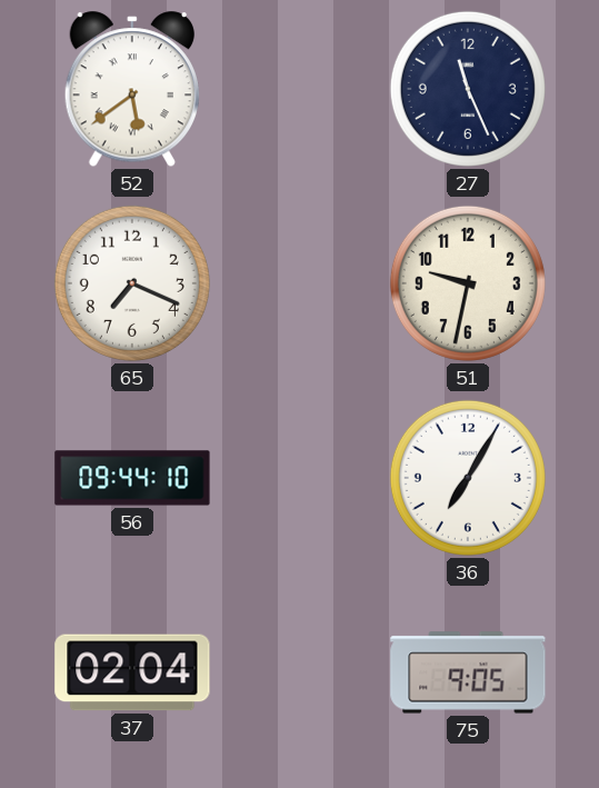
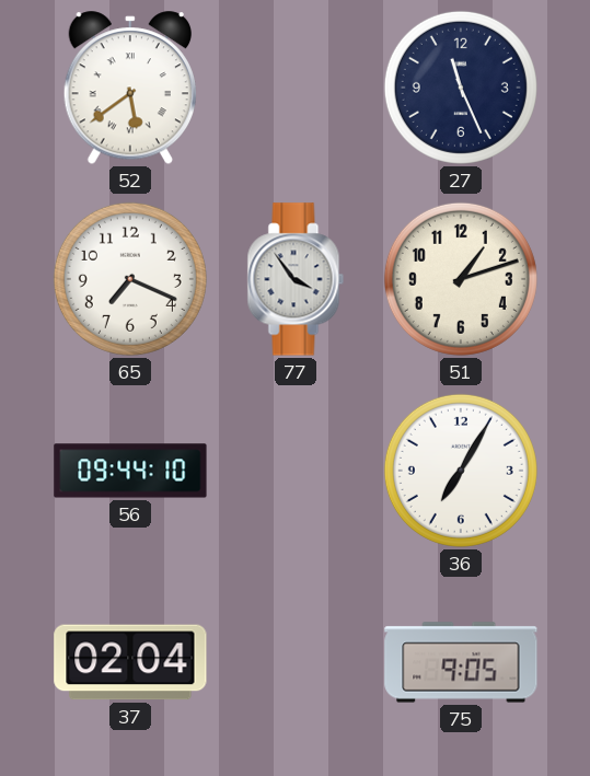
77: none -> 3:54
51: 9:32 -> 1:12
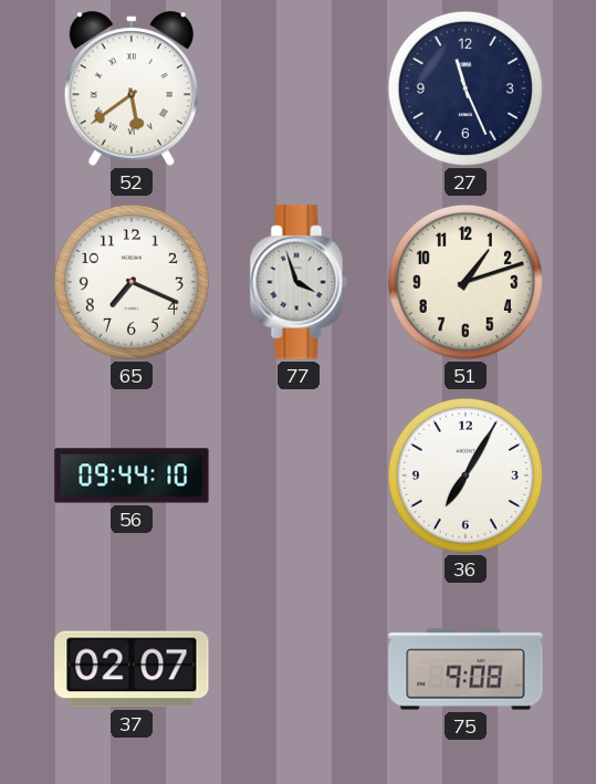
77: 3:54 -> 3:57
37: 02:04 -> 02:07
75: 9:05 -> 9:08
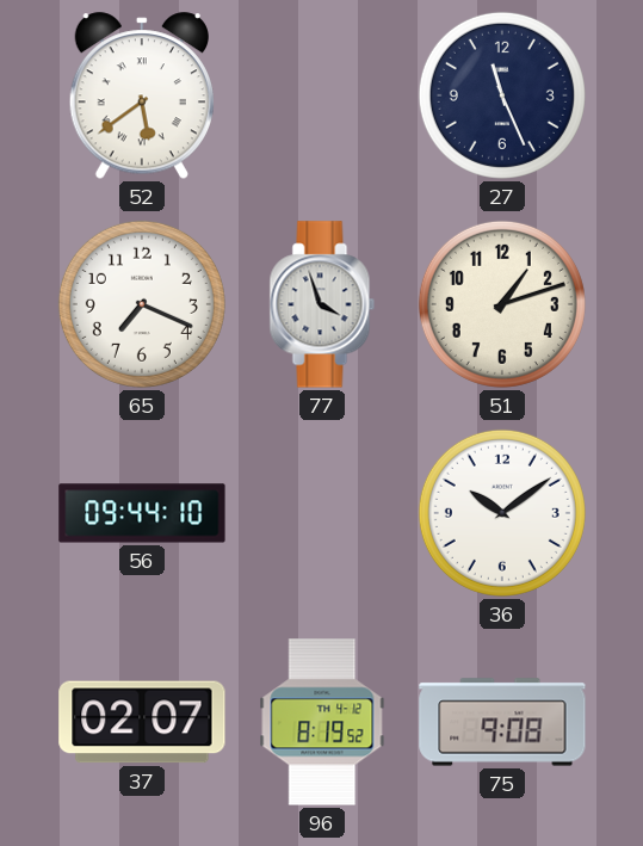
36: 7:05 -> 10:09
96: none -> 8:19
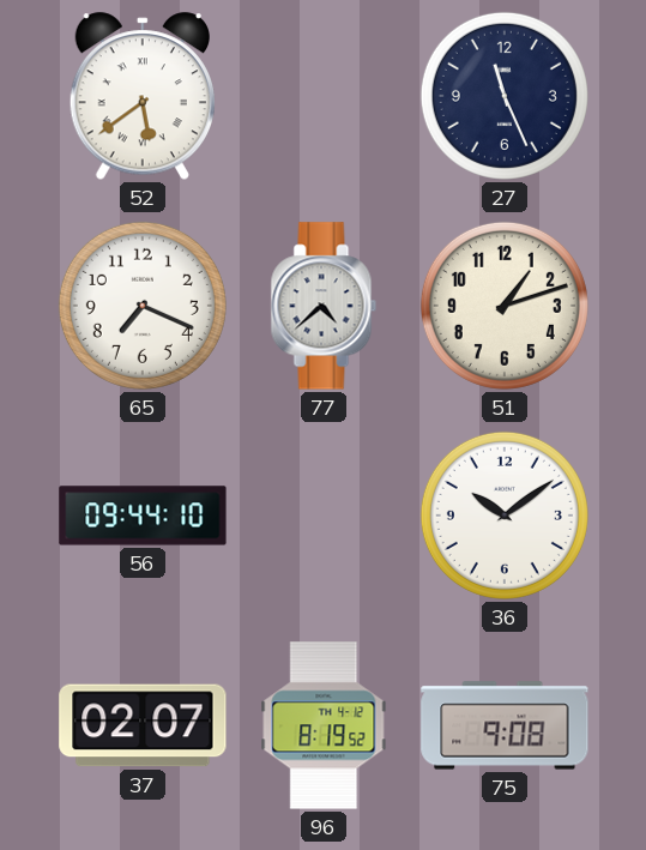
77: 3:57 -> 4:38
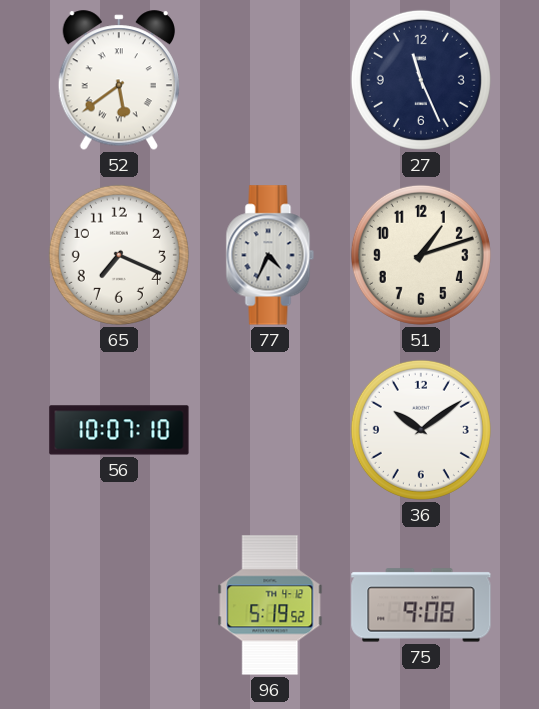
77: 4:38 -> 4:34
56: 09:44 -> 10:07
37: 02:07 -> none
96: 8:19 -> 5:19
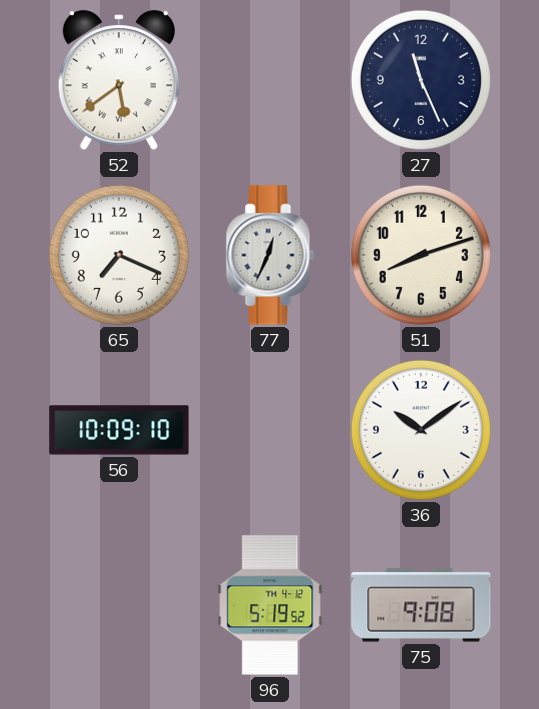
77: 4:34 -> 12:34
51: 1:12 -> 8:12
56: 10:07 -> 10:09
